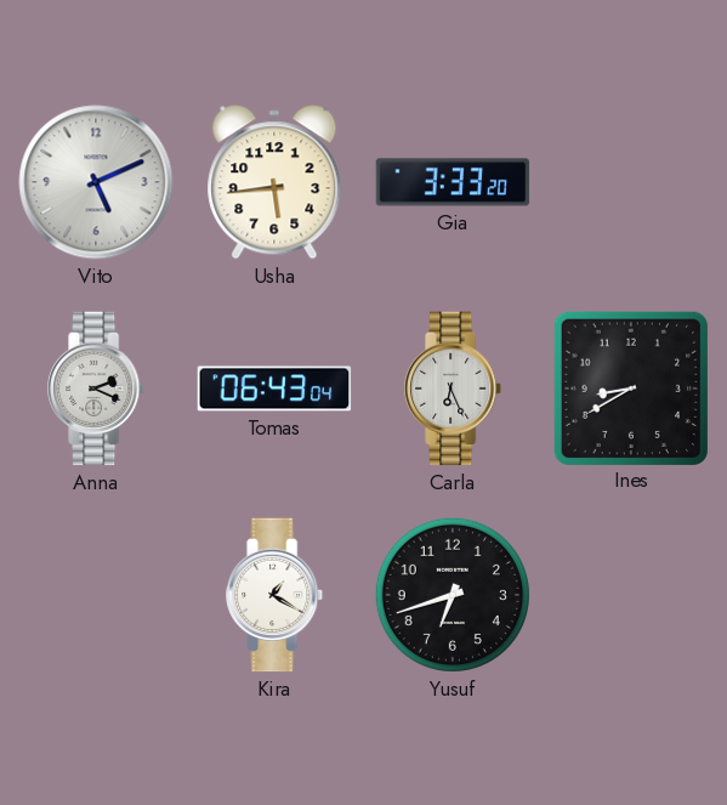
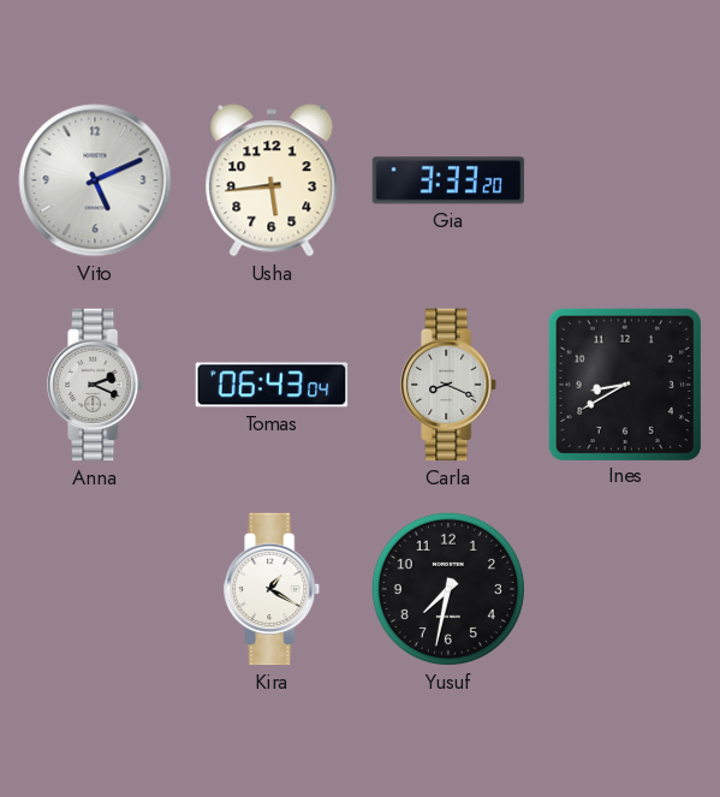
Carla: 6:26 -> 8:19
Yusuf: 6:42 -> 7:32
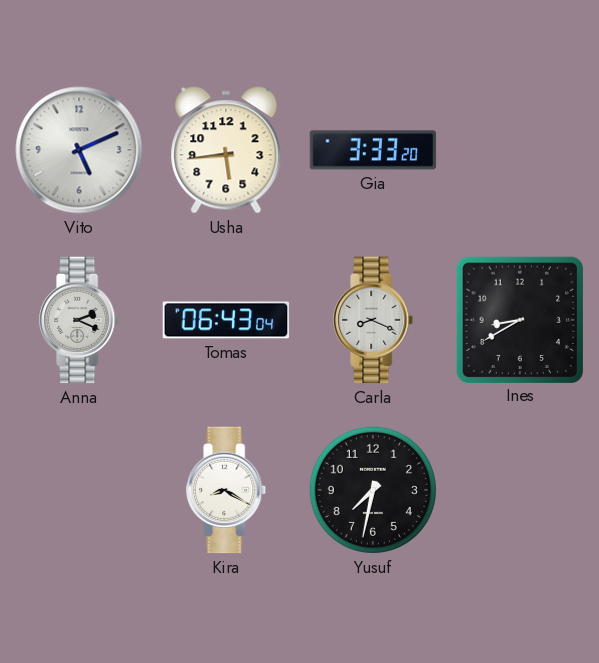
Kira: 1:20 -> 8:20
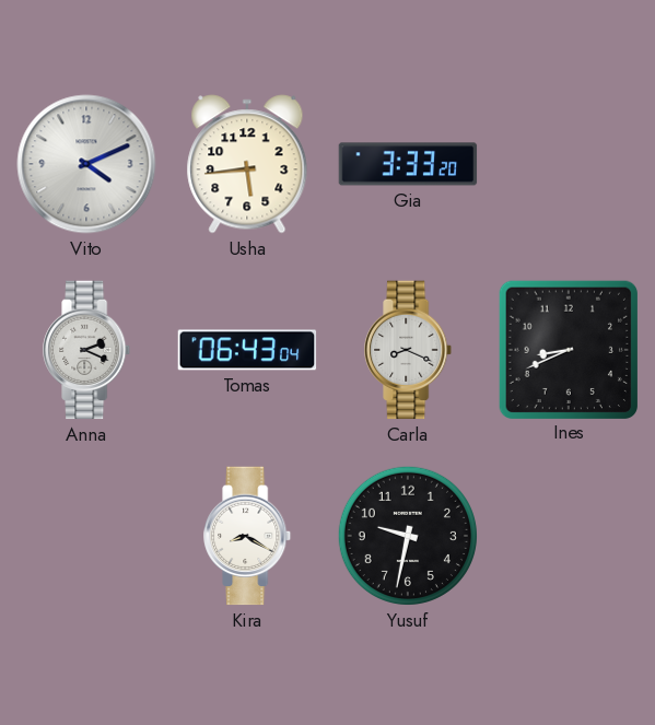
Vito: 5:11 -> 4:11
Ines: 8:40 -> 8:41
Yusuf: 7:32 -> 9:32
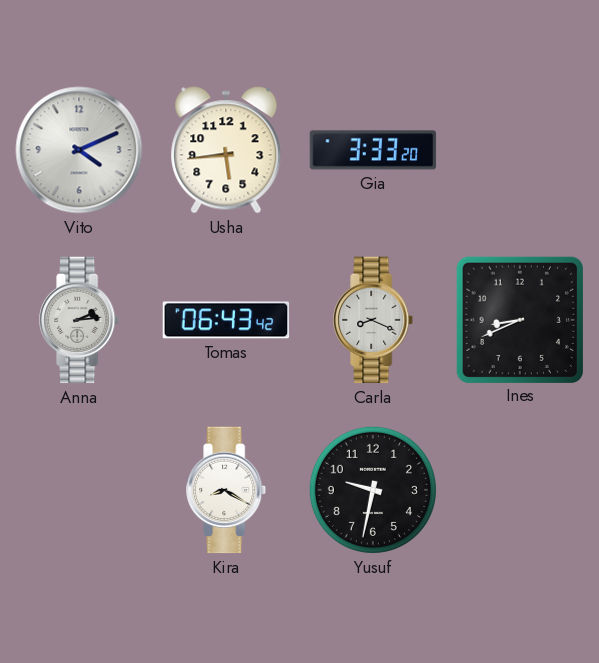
Anna: 2:19 -> 2:14
Tomas: 06:43:04 -> 06:43:42
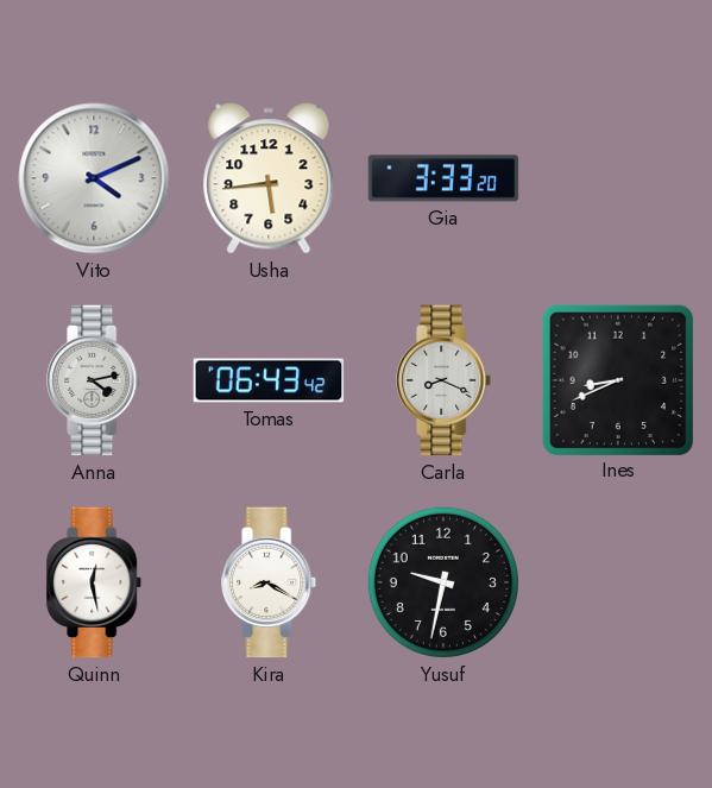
Anna: 2:14 -> 4:13
Quinn: none -> 12:28
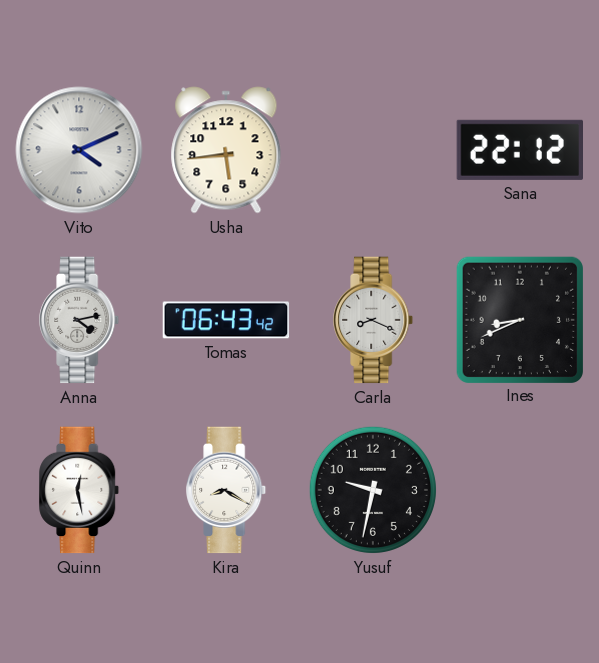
Gia: 3:33 -> none
Sana: none -> 22:12
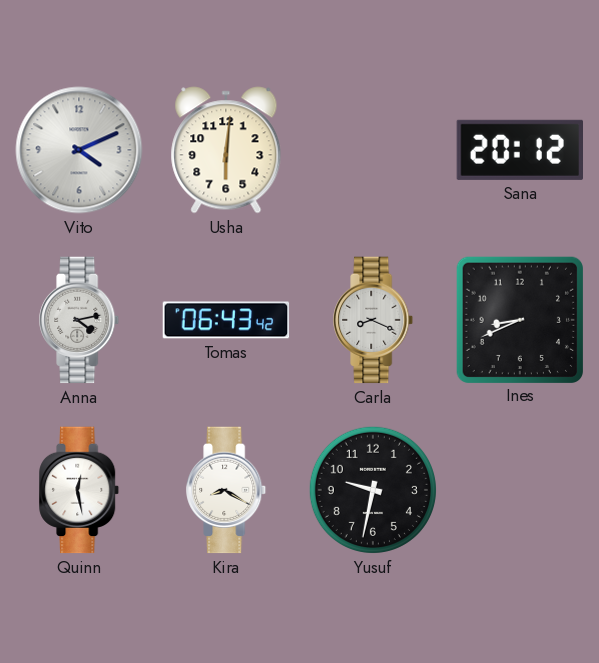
Usha: 5:44 -> 6:01
Sana: 22:12 -> 20:12
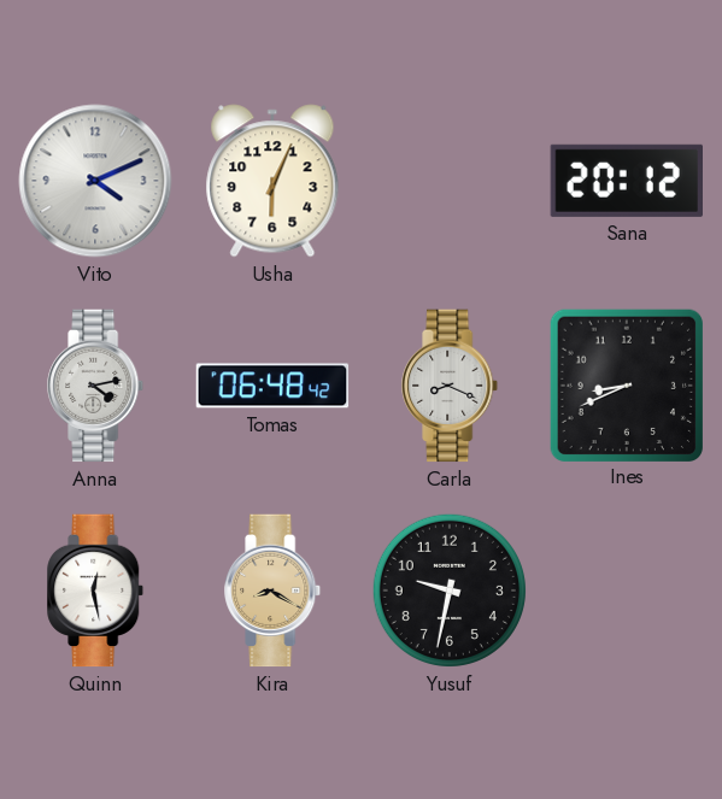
Usha: 6:01 -> 6:04
Tomas: 06:43 -> 06:48
Kira dial: white -> champagne
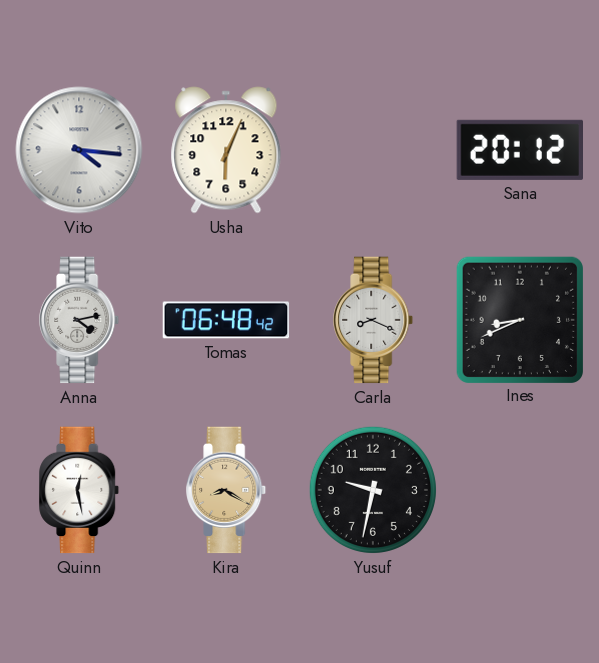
Vito: 4:11 -> 4:16
